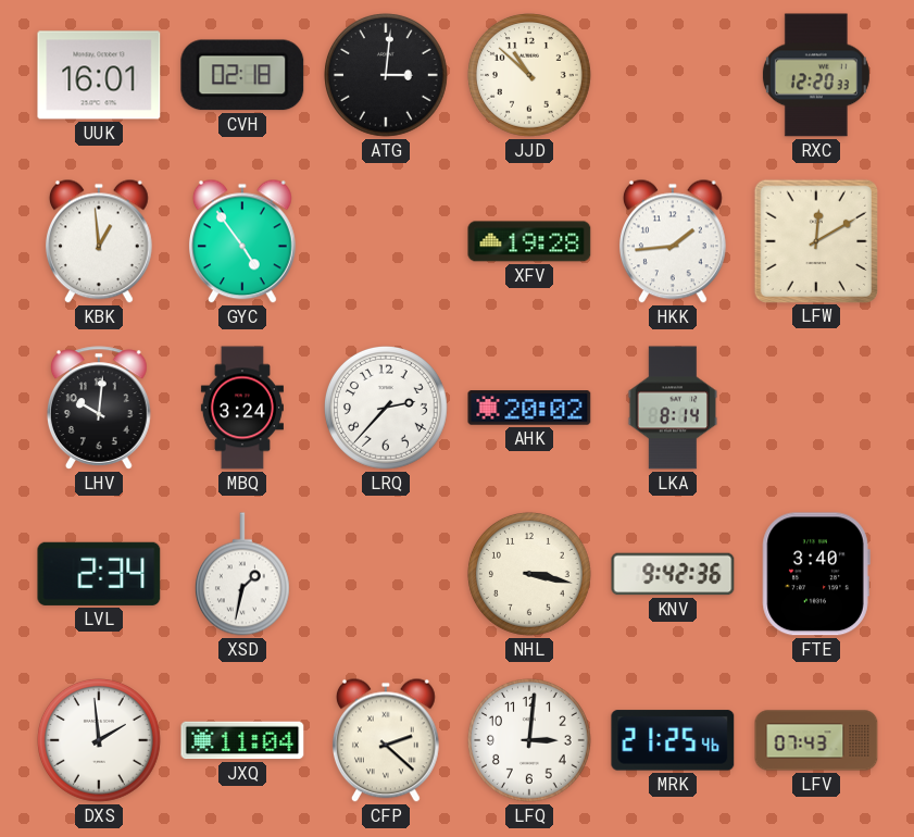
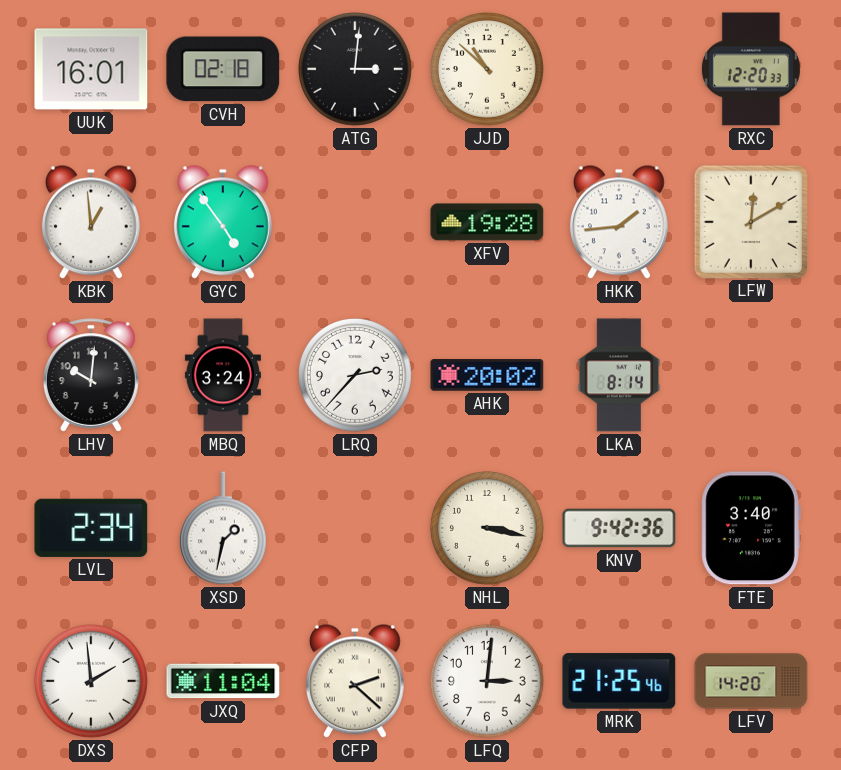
LFV: 07:43 -> 14:20
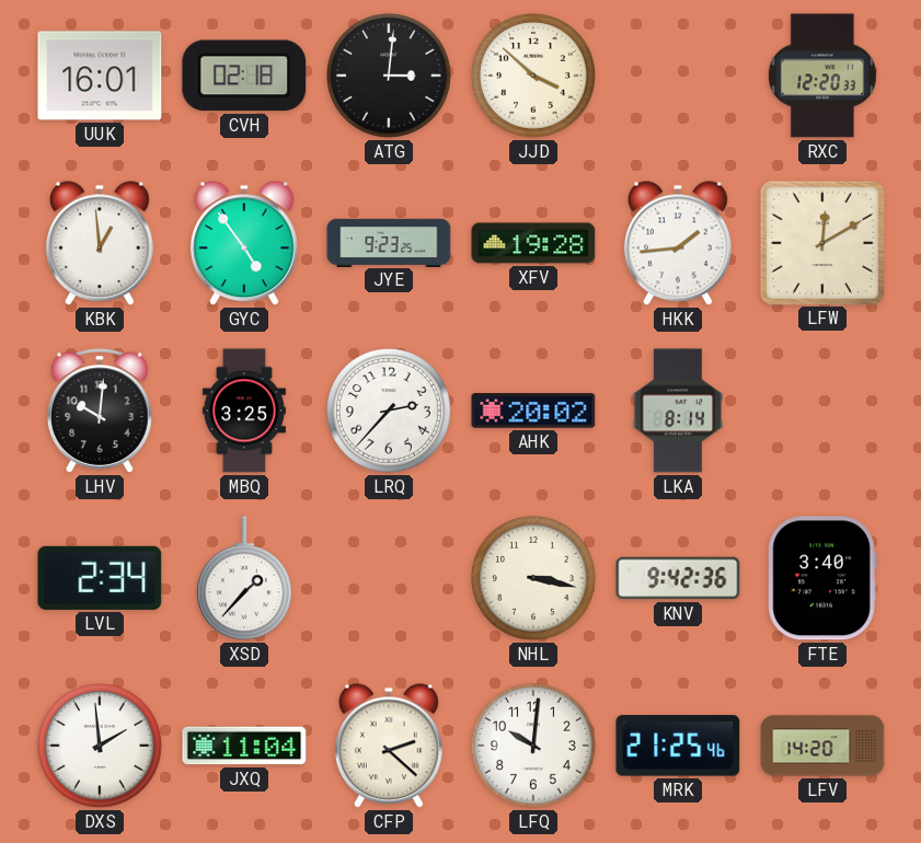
JJD: 10:52 -> 3:52
JYE: none -> 9:23
MBQ: 3:24 -> 3:25
XSD: 1:32 -> 1:37
LFQ: 3:01 -> 10:01
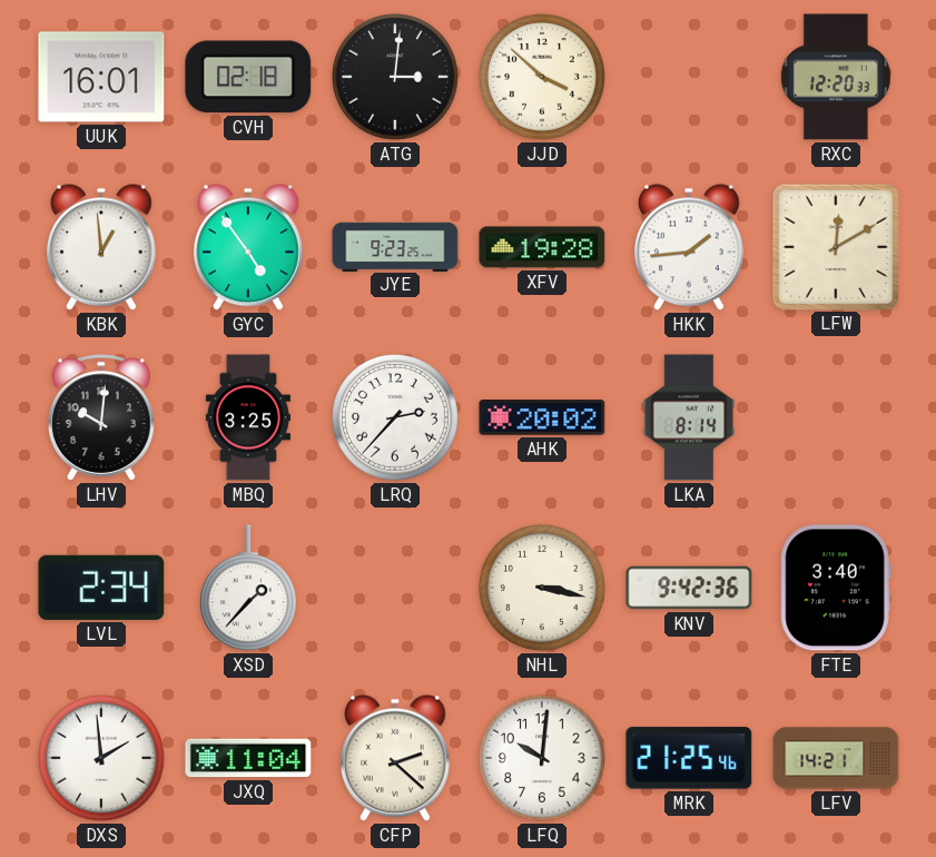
LFV: 14:20 -> 14:21
